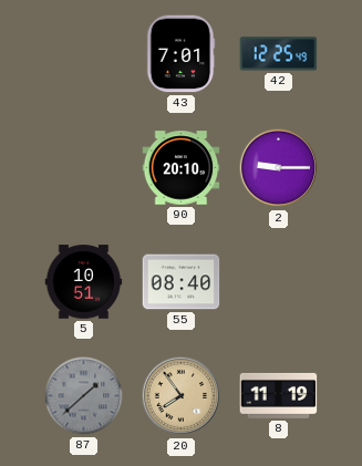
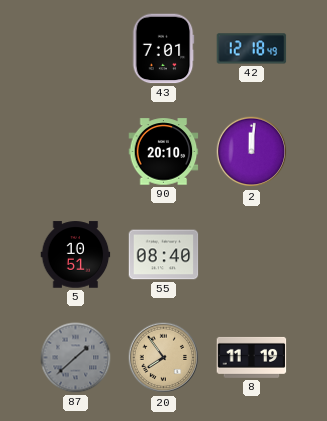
42: 12:25 -> 12:18
2: 9:15 -> 12:01
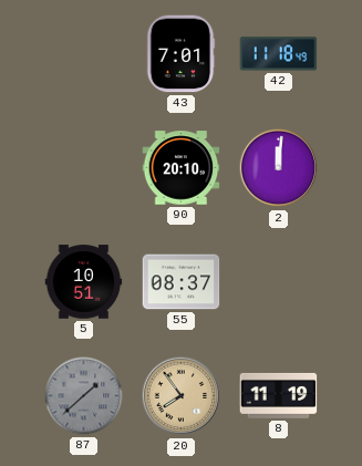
42: 12:18 -> 11:18
55: 08:40 -> 08:37
